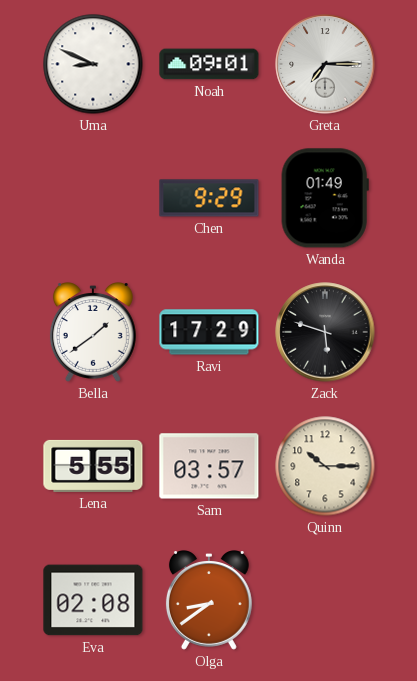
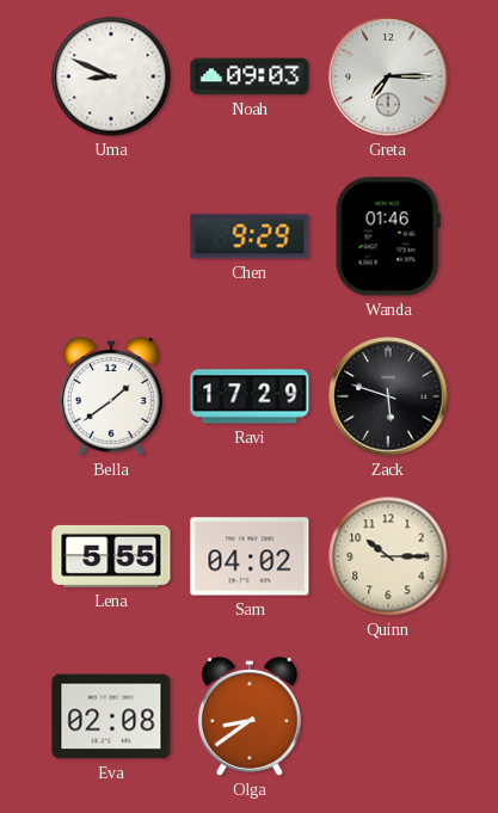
Noah: 09:01 -> 09:03
Wanda: 01:49 -> 01:46
Sam: 03:57 -> 04:02
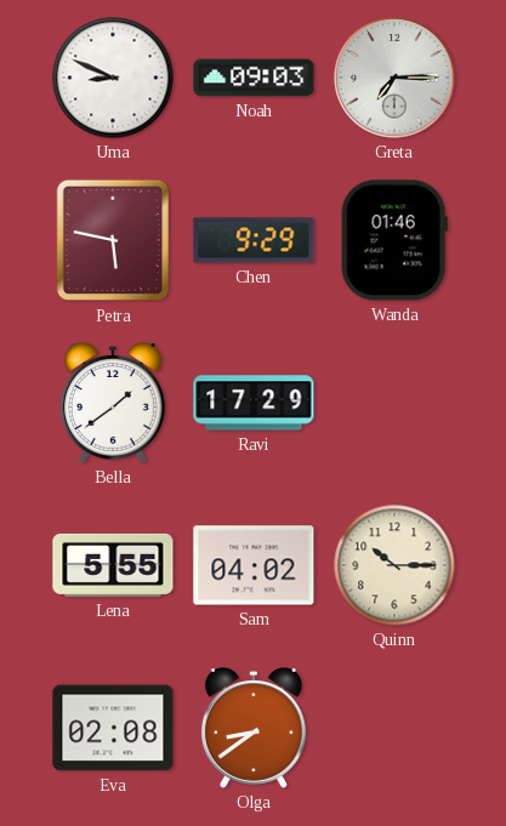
Petra: none -> 5:47
Zack: 5:48 -> none
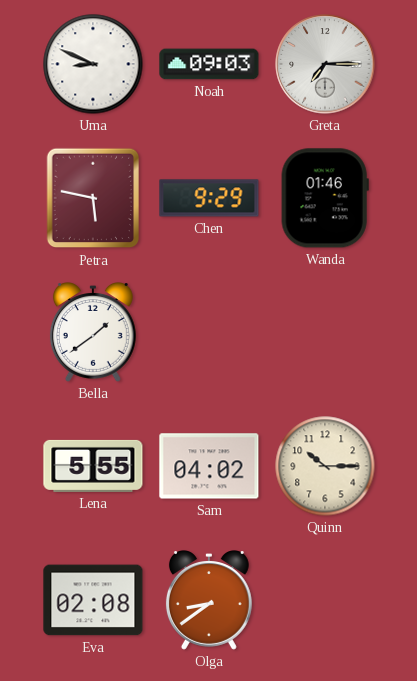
Ravi: 17:29 -> none
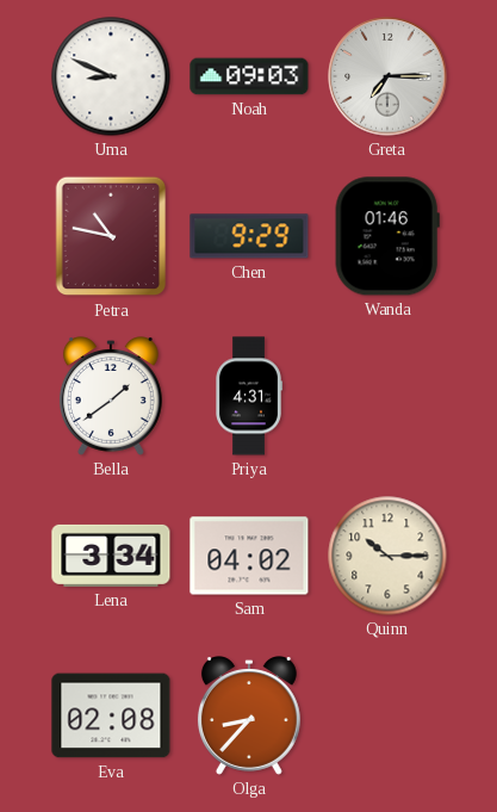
Petra: 5:47 -> 10:47
Priya: none -> 4:31
Lena: 5:55 -> 3:34
Olga: 8:39 -> 8:37
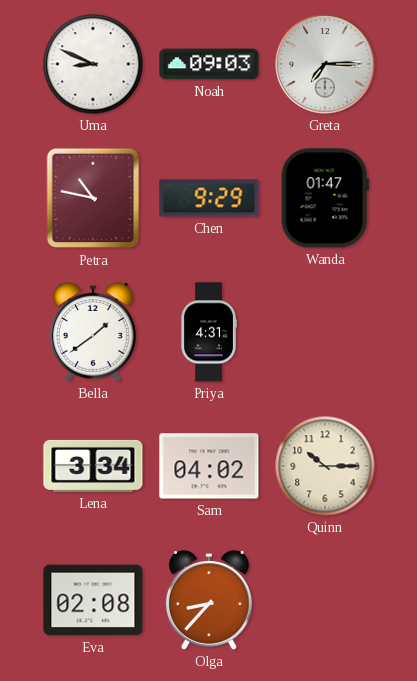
Wanda: 01:46 -> 01:47
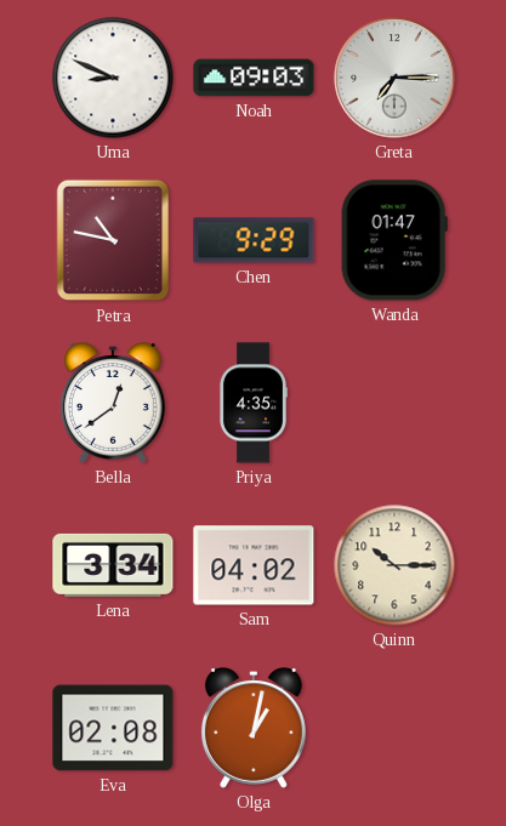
Bella: 1:39 -> 12:39
Priya: 4:31 -> 4:35
Olga: 8:37 -> 1:02
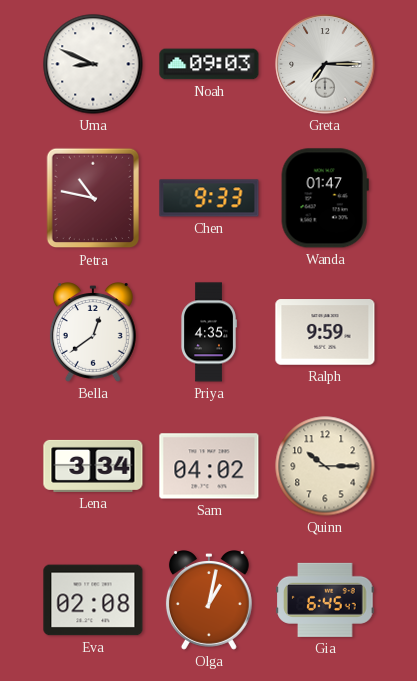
Chen: 9:29 -> 9:33
Ralph: none -> 9:59
Gia: none -> 6:45
